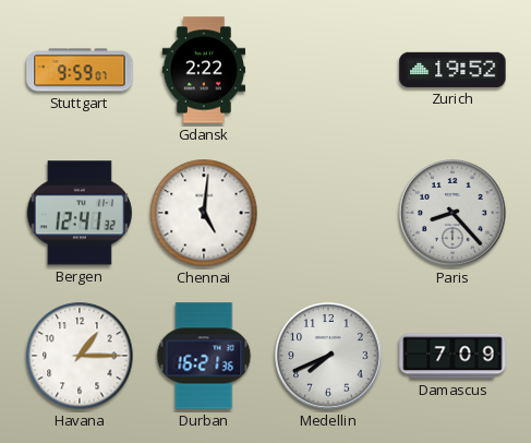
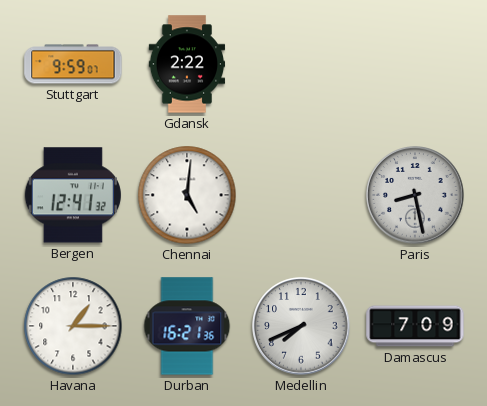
Zurich: 19:52 -> none
Paris: 8:23 -> 8:28
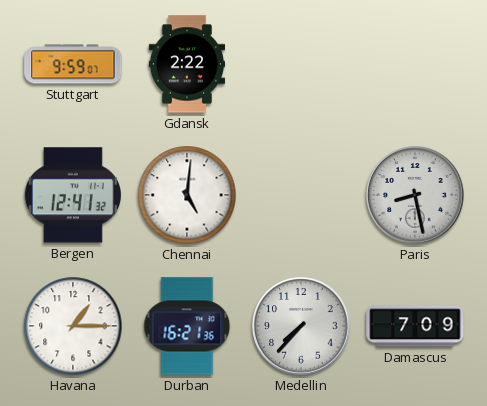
Medellin: 7:41 -> 7:37
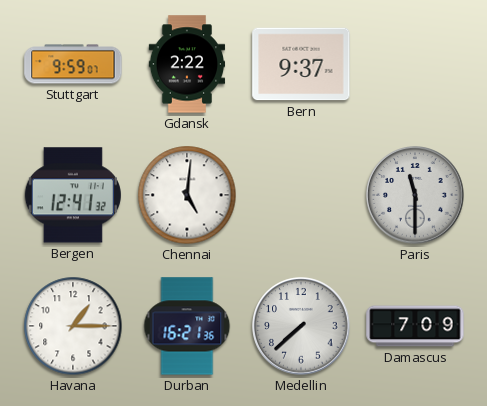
Bern: none -> 9:37
Paris: 8:28 -> 11:30
Medellin: 7:37 -> 7:38
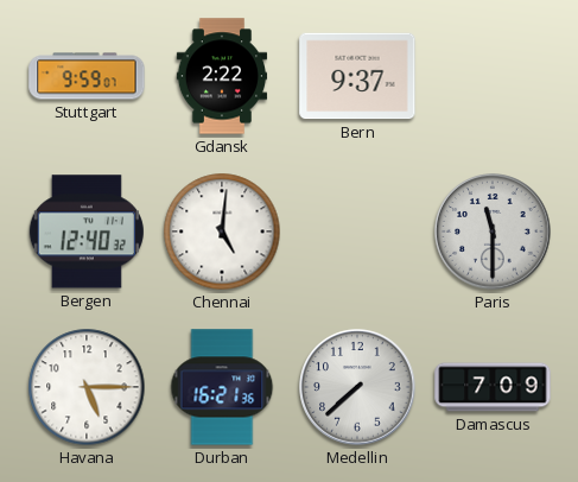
Bergen: 12:41 -> 12:40
Havana: 1:15 -> 5:15
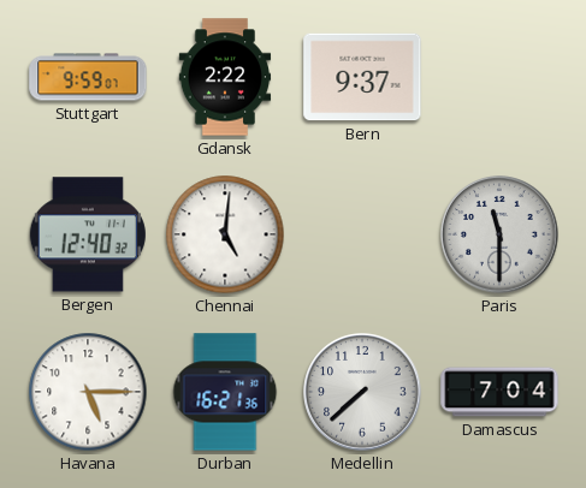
Damascus: 7:09 -> 7:04
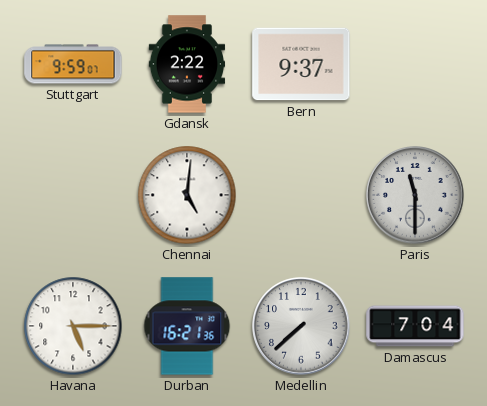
Bergen: 12:40 -> none
